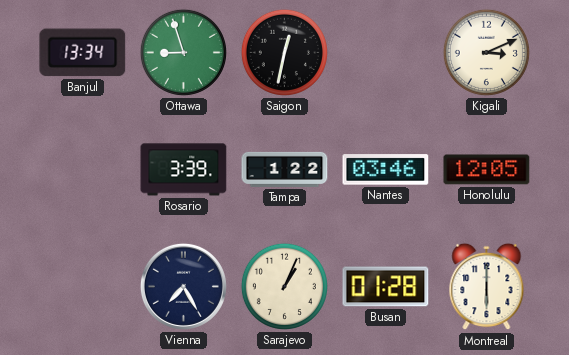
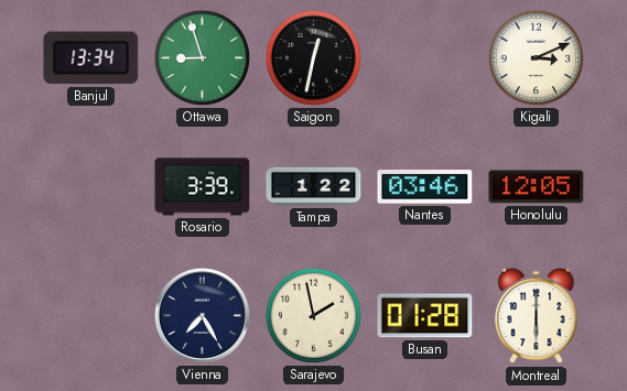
Sarajevo: 1:04 -> 1:58
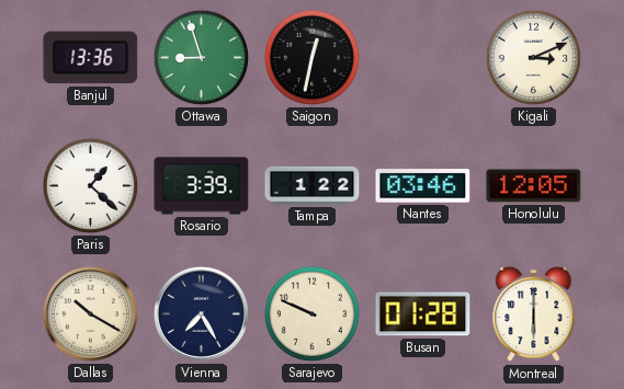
Banjul: 13:34 -> 13:36
Paris: none -> 1:22
Dallas: none -> 10:20
Sarajevo: 1:58 -> 9:49
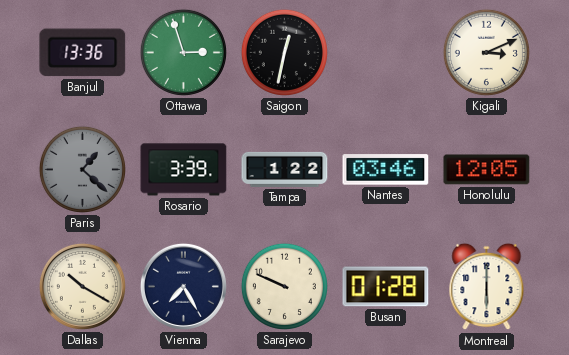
Ottawa: 8:57 -> 2:57
Paris dial: white -> grey
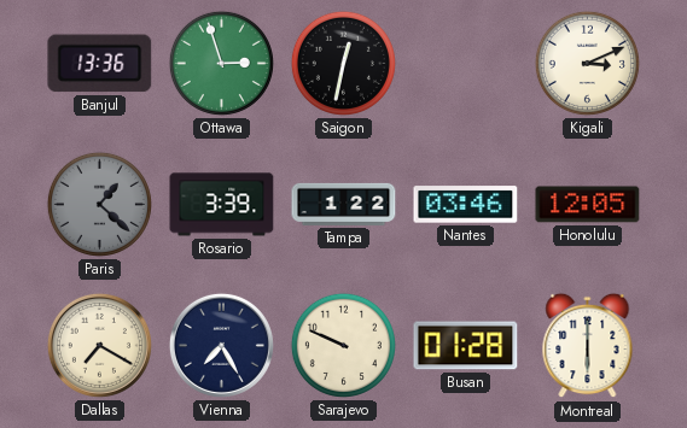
Dallas: 10:20 -> 7:20
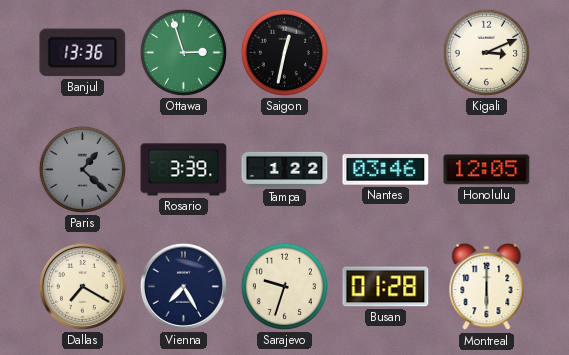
Sarajevo: 9:49 -> 9:33
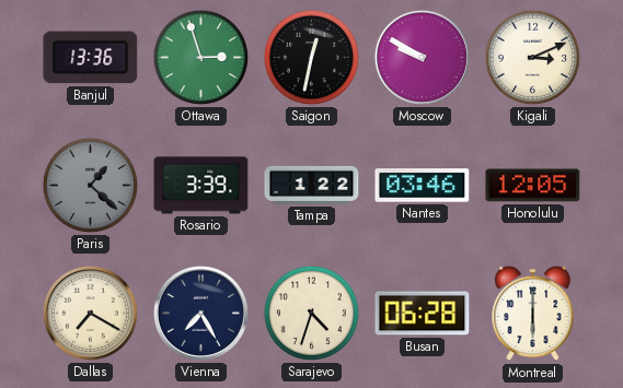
Moscow: none -> 9:50
Sarajevo: 9:33 -> 4:33
Busan: 01:28 -> 06:28
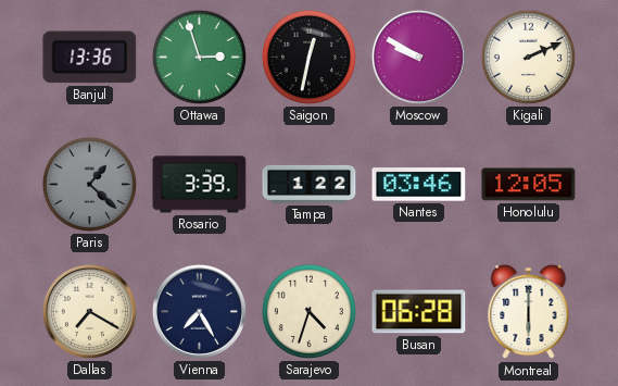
Kigali: 3:11 -> 2:11
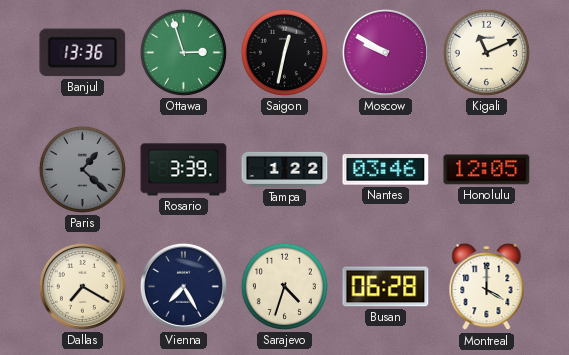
Kigali: 2:11 -> 11:11
Montreal: 6:00 -> 4:00
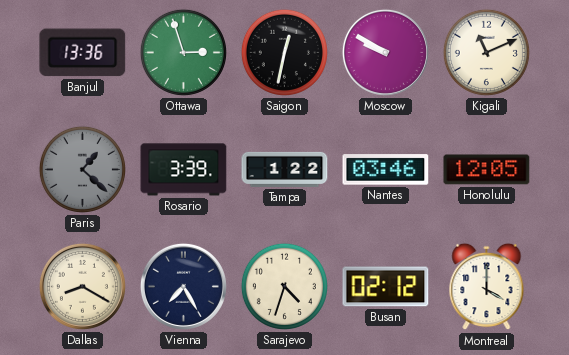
Dallas: 7:20 -> 8:20
Busan: 06:28 -> 02:12
